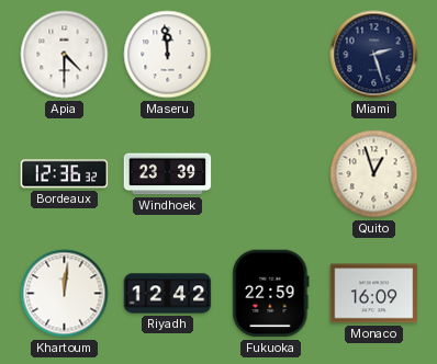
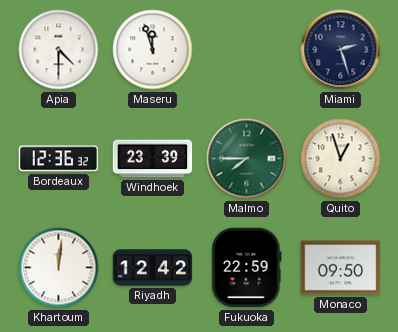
Maseru: 11:59 -> 11:57
Malmo: none -> 7:45
Monaco: 16:09 -> 09:50
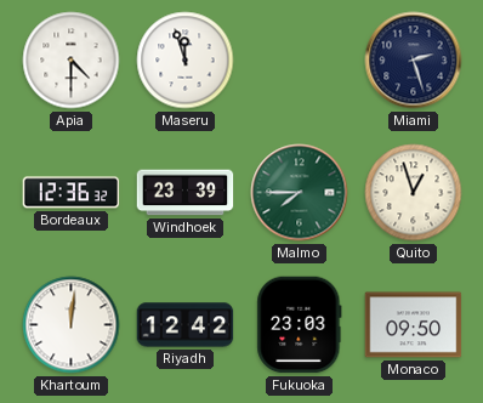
Fukuoka: 22:59 -> 23:03
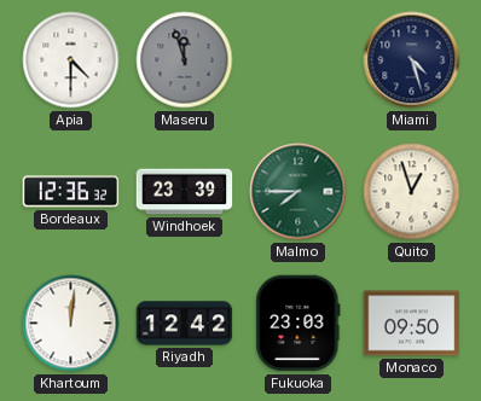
Maseru dial: white -> grey
Miami: 2:27 -> 4:27
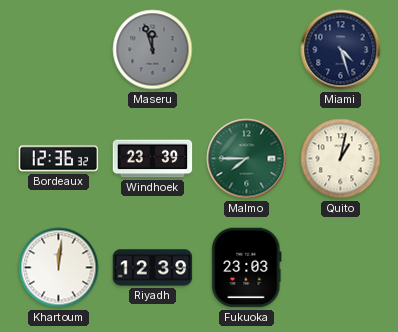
Apia: 4:30 -> none
Quito: 12:57 -> 1:02
Riyadh: 12:42 -> 12:39
Monaco: 09:50 -> none
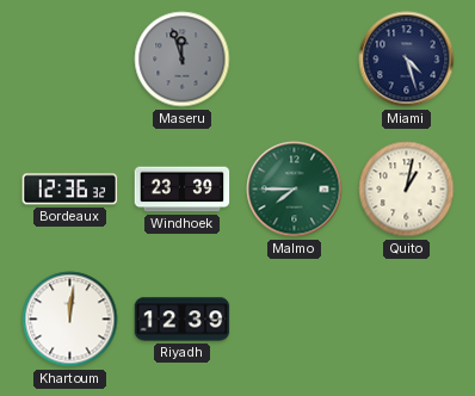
Fukuoka: 23:03 -> none
